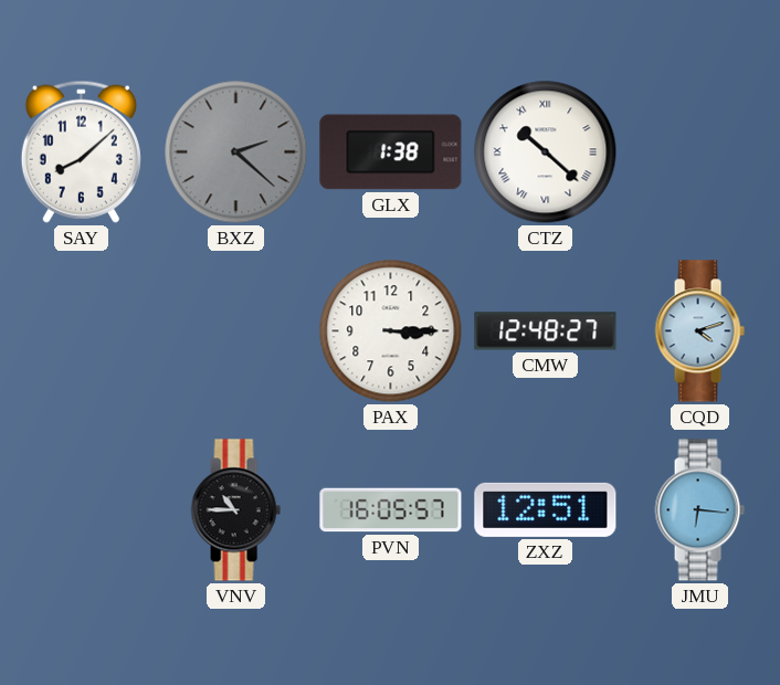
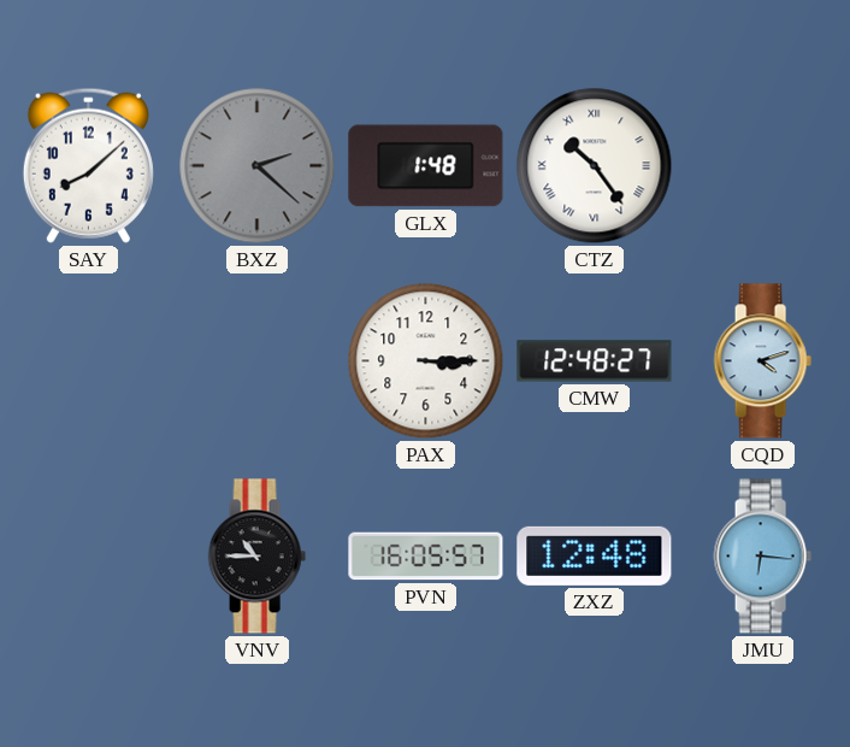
GLX: 1:38 -> 1:48
CTZ: 10:22 -> 10:24
ZXZ: 12:51 -> 12:48
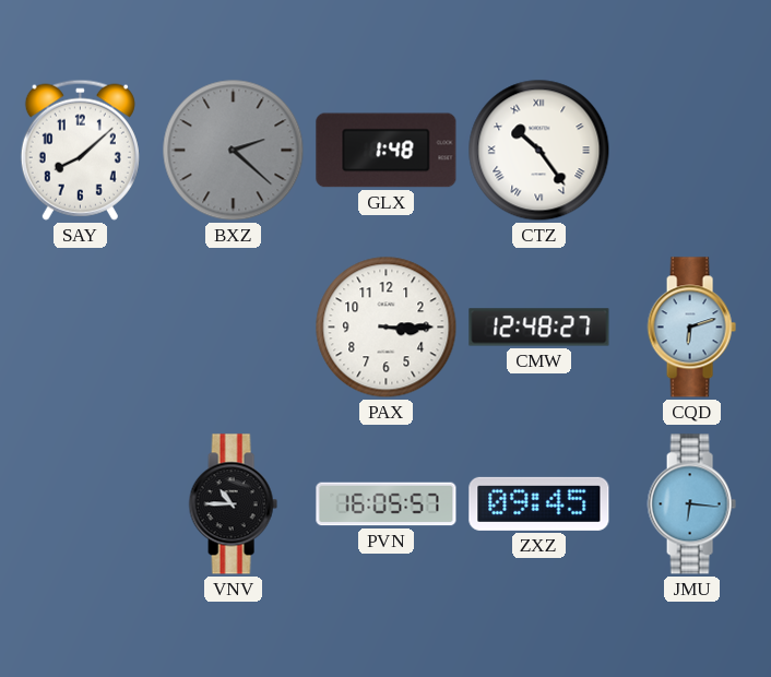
CQD: 4:12 -> 6:12
ZXZ: 12:48 -> 09:45
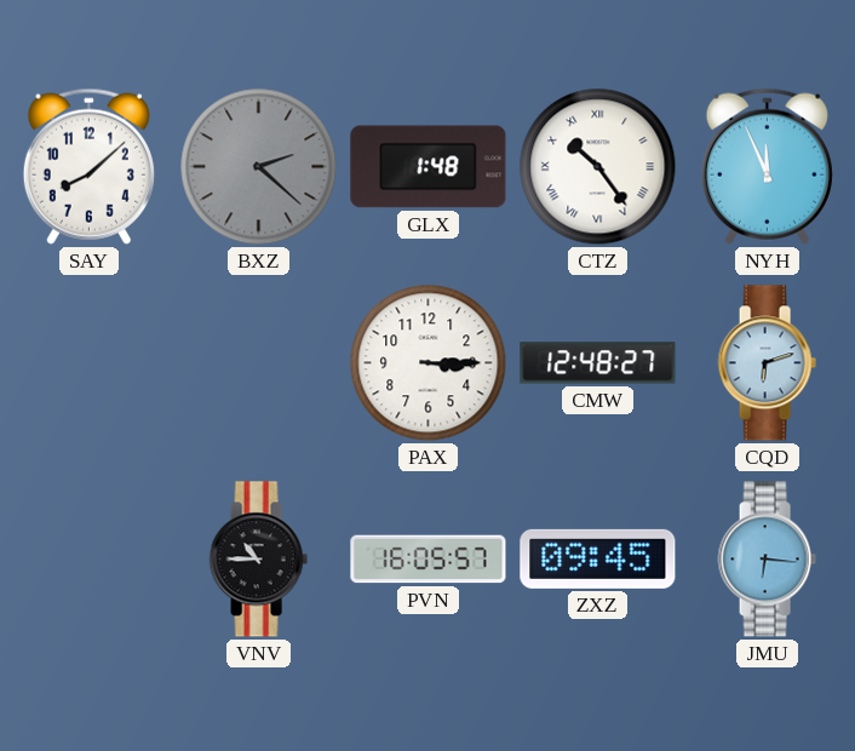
NYH: none -> 11:56
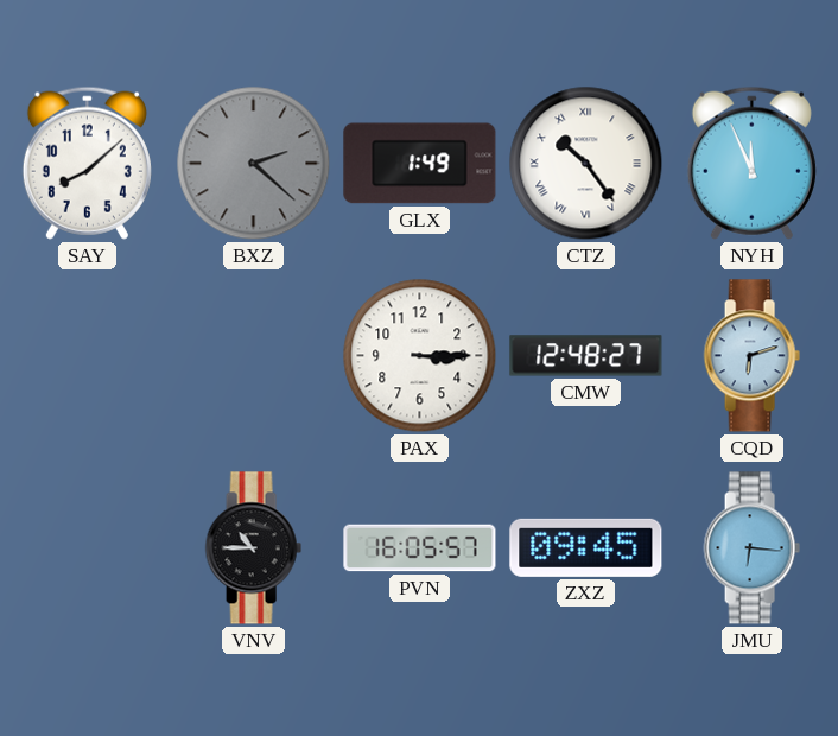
GLX: 1:48 -> 1:49
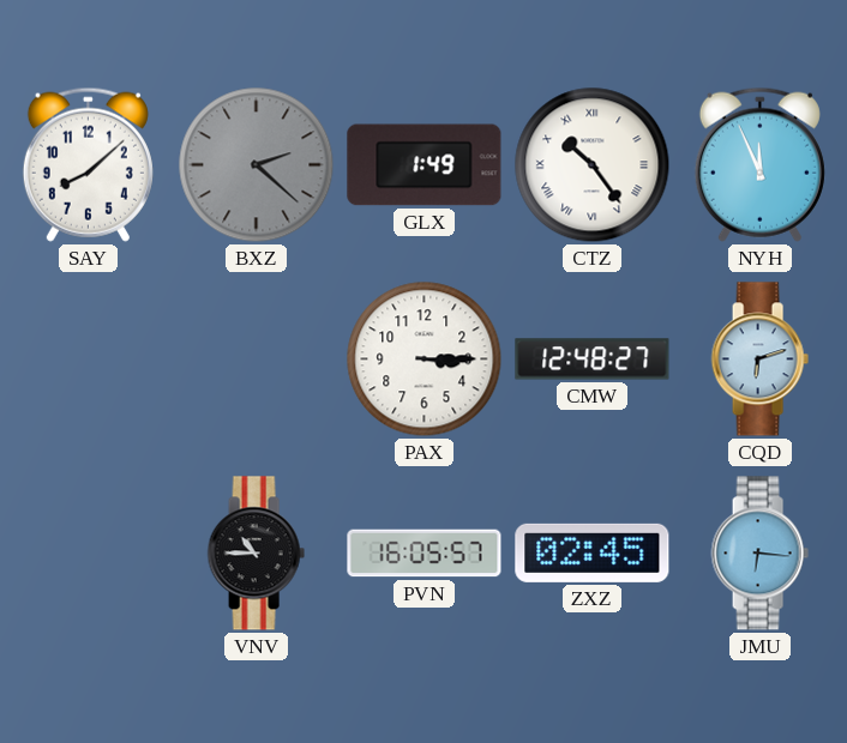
ZXZ: 09:45 -> 02:45
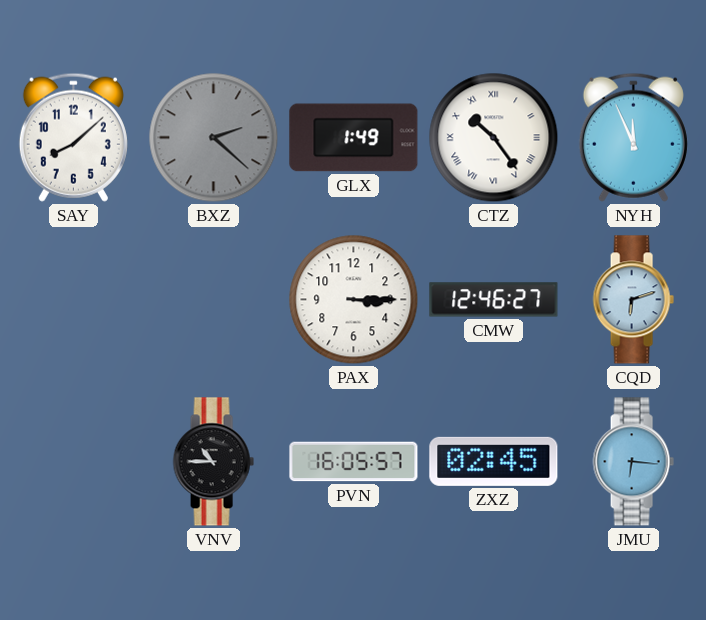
CMW: 12:48 -> 12:46
